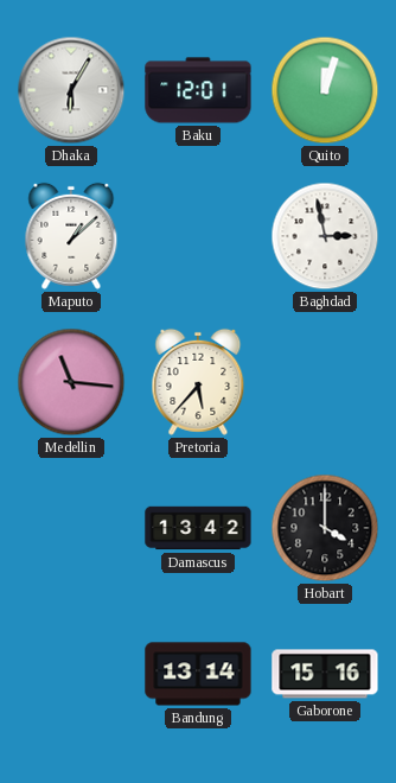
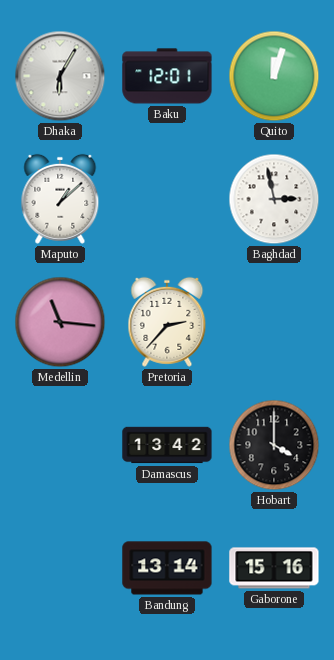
Pretoria: 5:37 -> 2:37
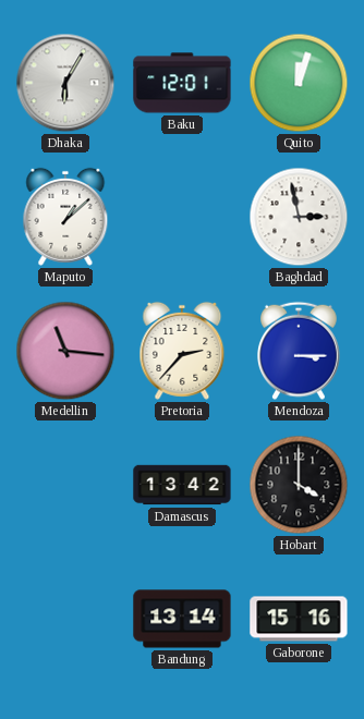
Mendoza: none -> 3:15
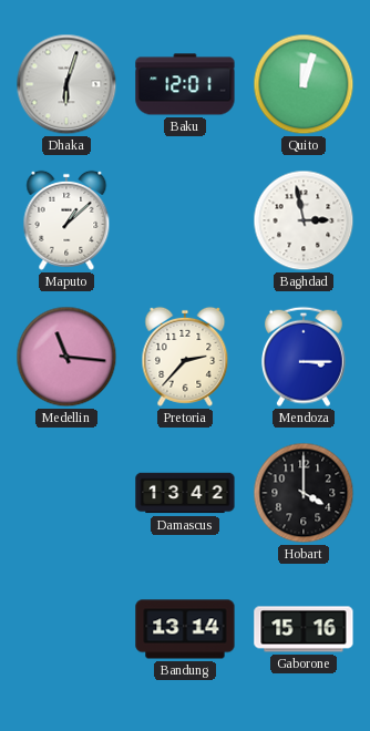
Dhaka: 6:05 -> 6:03
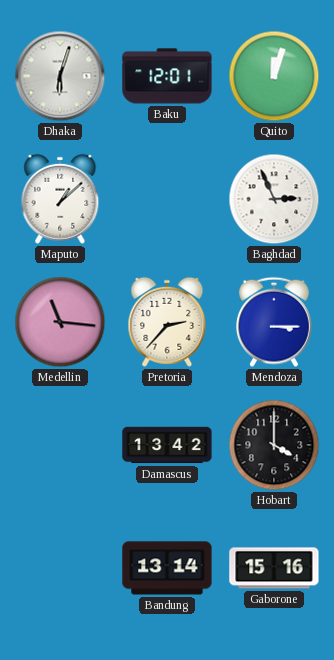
Baghdad: 2:58 -> 2:56
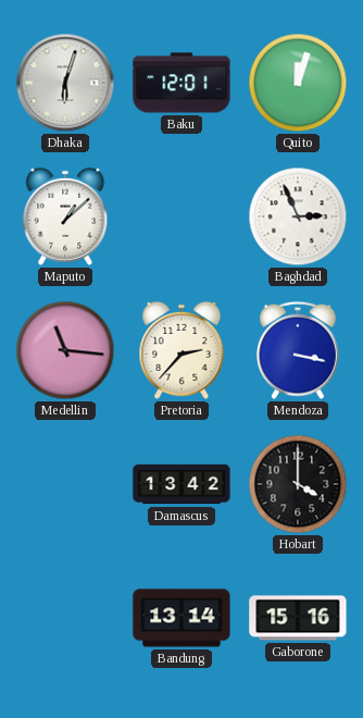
Mendoza: 3:15 -> 3:17
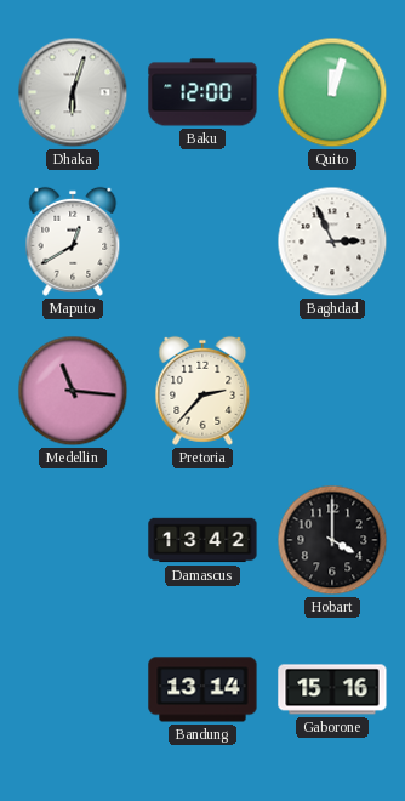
Baku: 12:01 -> 12:00
Maputo: 1:08 -> 12:40
Mendoza: 3:17 -> none
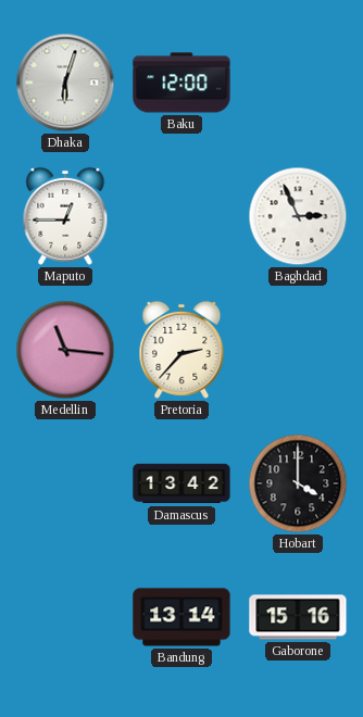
Quito: 12:03 -> none
Maputo: 12:40 -> 12:45
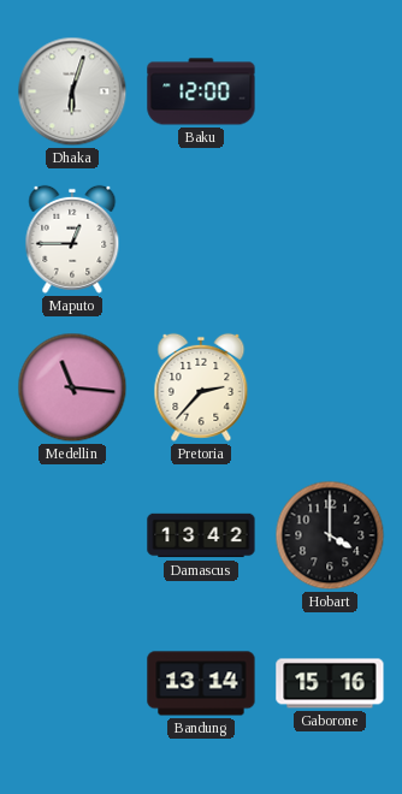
Baghdad: 2:56 -> none
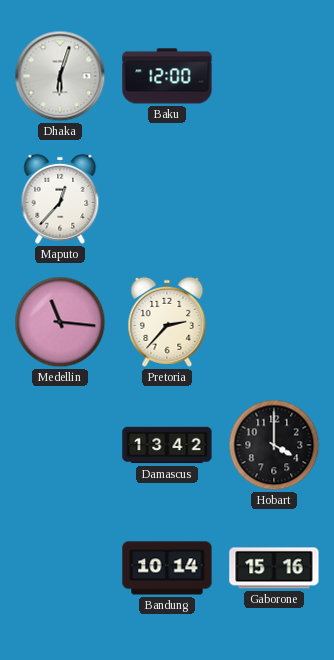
Maputo: 12:45 -> 12:37
Bandung: 13:14 -> 10:14
